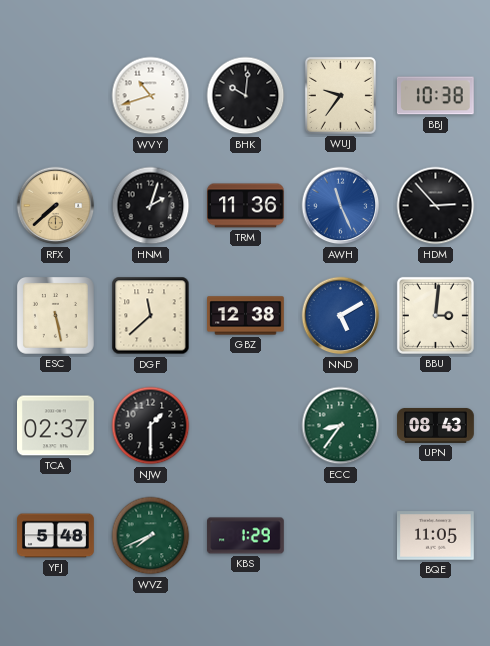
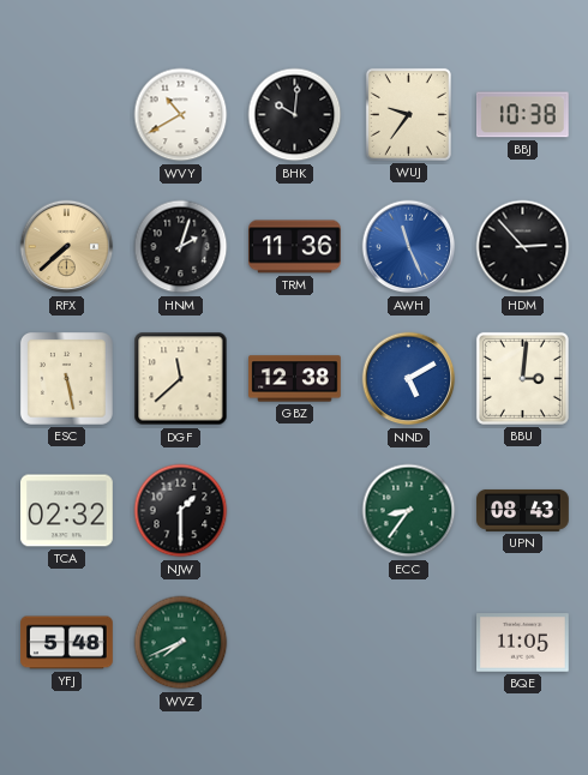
WVY: 10:42 -> 10:40
TCA: 02:37 -> 02:32
KBS: 1:29 -> none
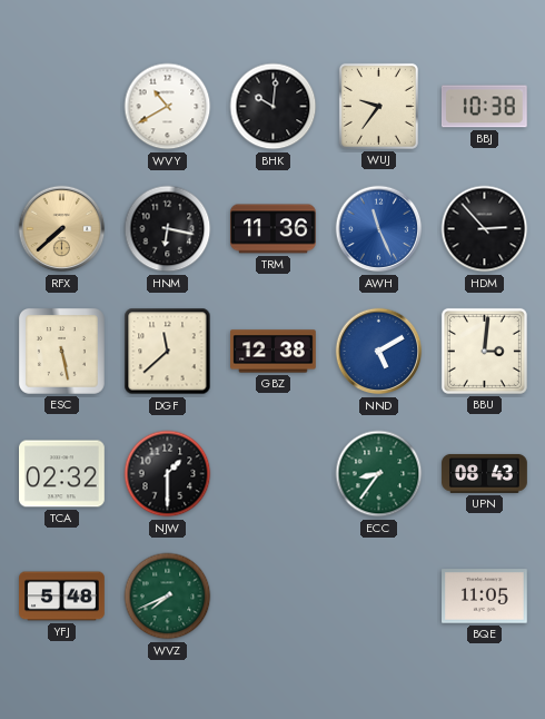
HNM: 2:03 -> 6:17
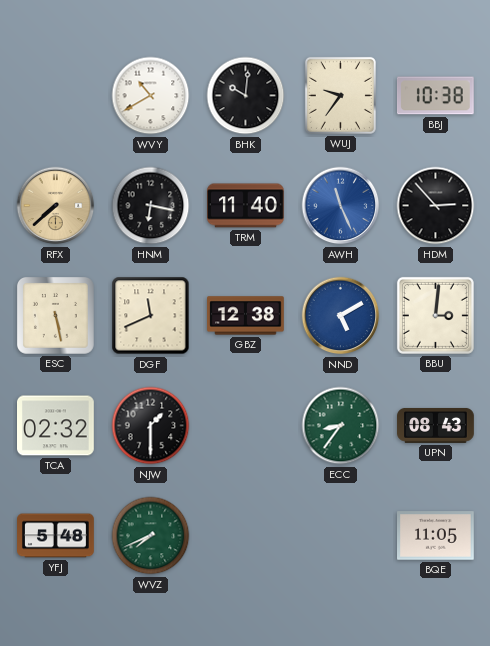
TRM: 11:36 -> 11:40
DGF: 11:38 -> 11:41
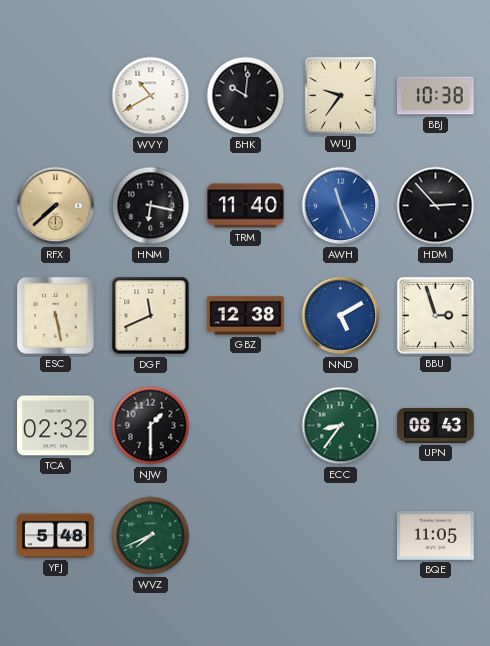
BBU: 3:01 -> 2:57
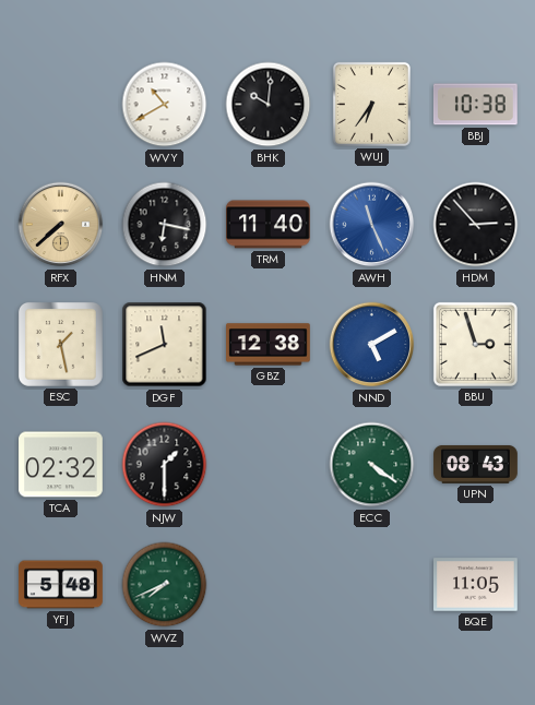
WUJ: 9:36 -> 6:36
ESC: 5:28 -> 1:28
ECC: 8:36 -> 4:21
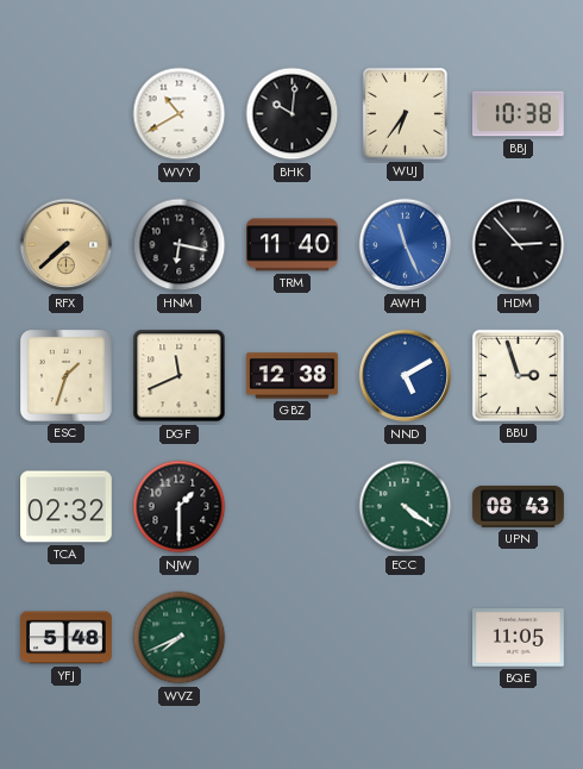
ESC: 1:28 -> 1:33
